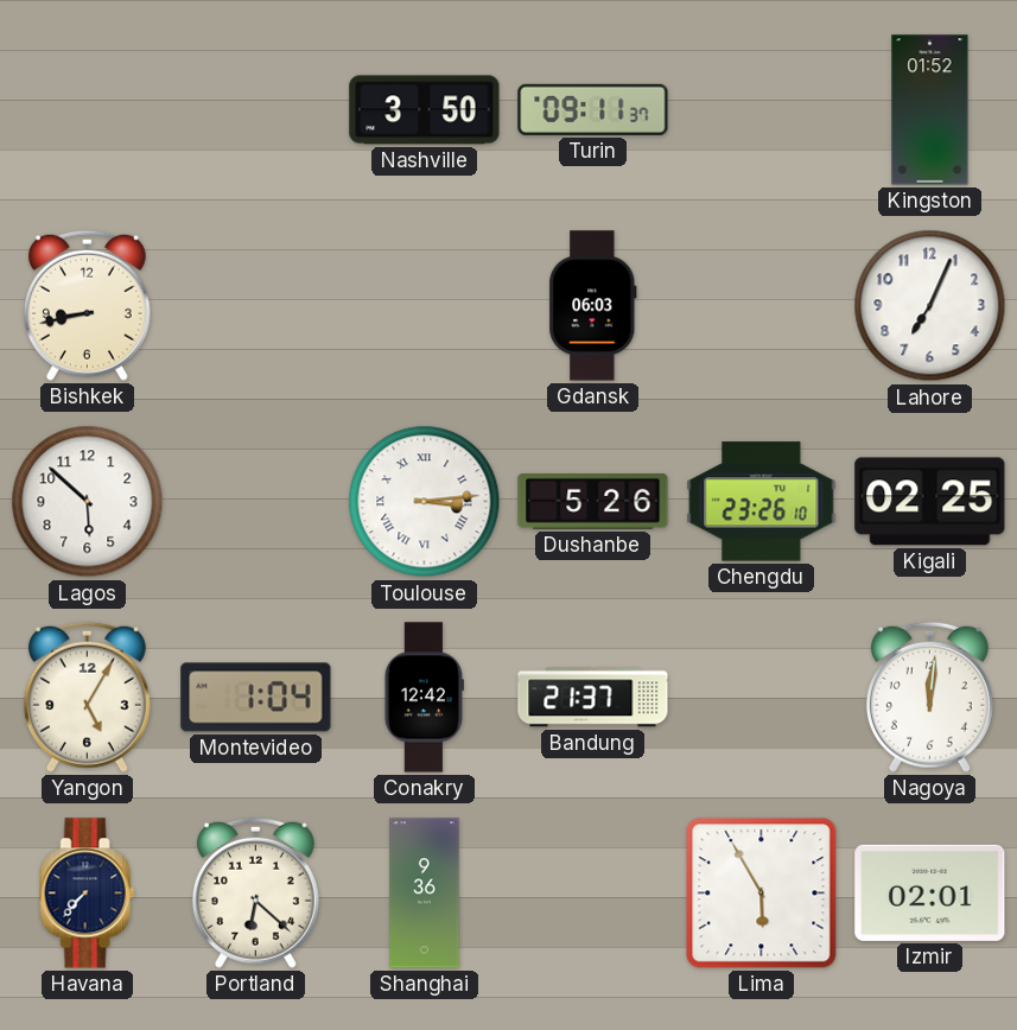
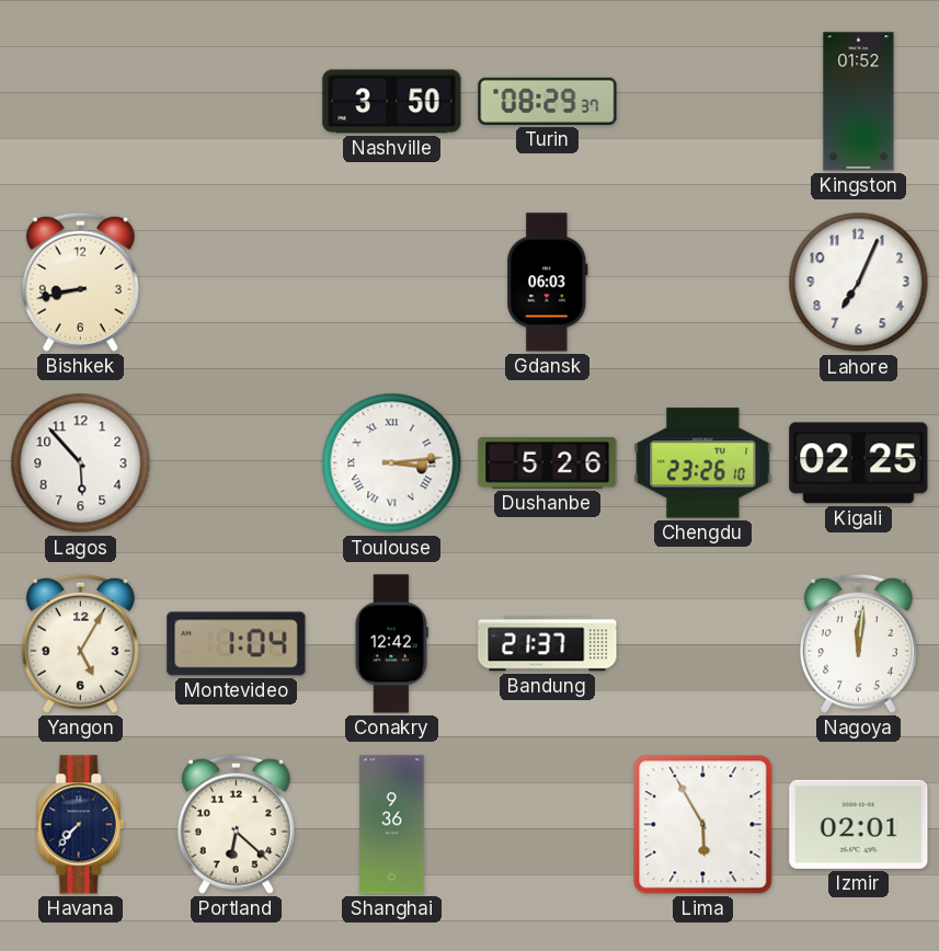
Turin: 09:11 -> 08:29
Lagos: 5:52 -> 5:53
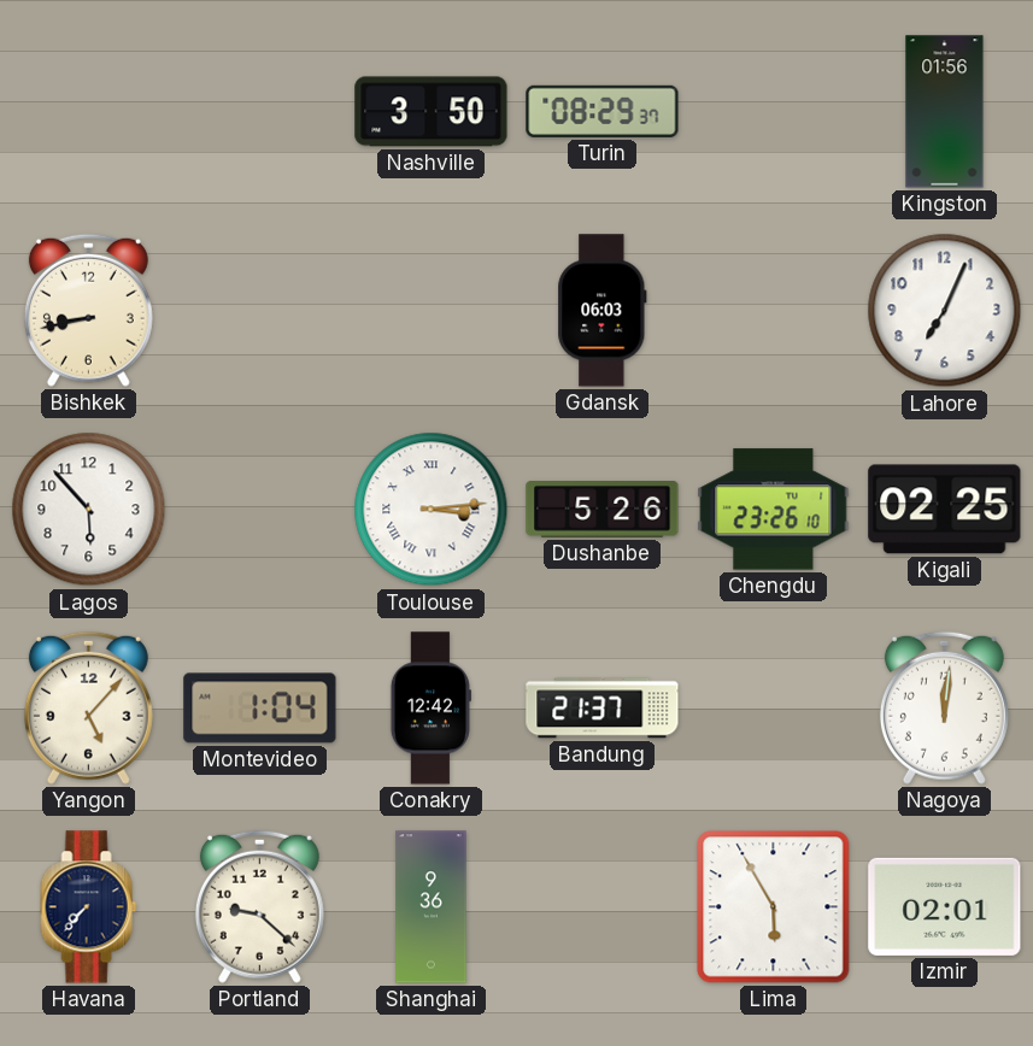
Kingston: 01:52 -> 01:56
Yangon: 5:05 -> 5:07
Portland: 6:22 -> 9:22
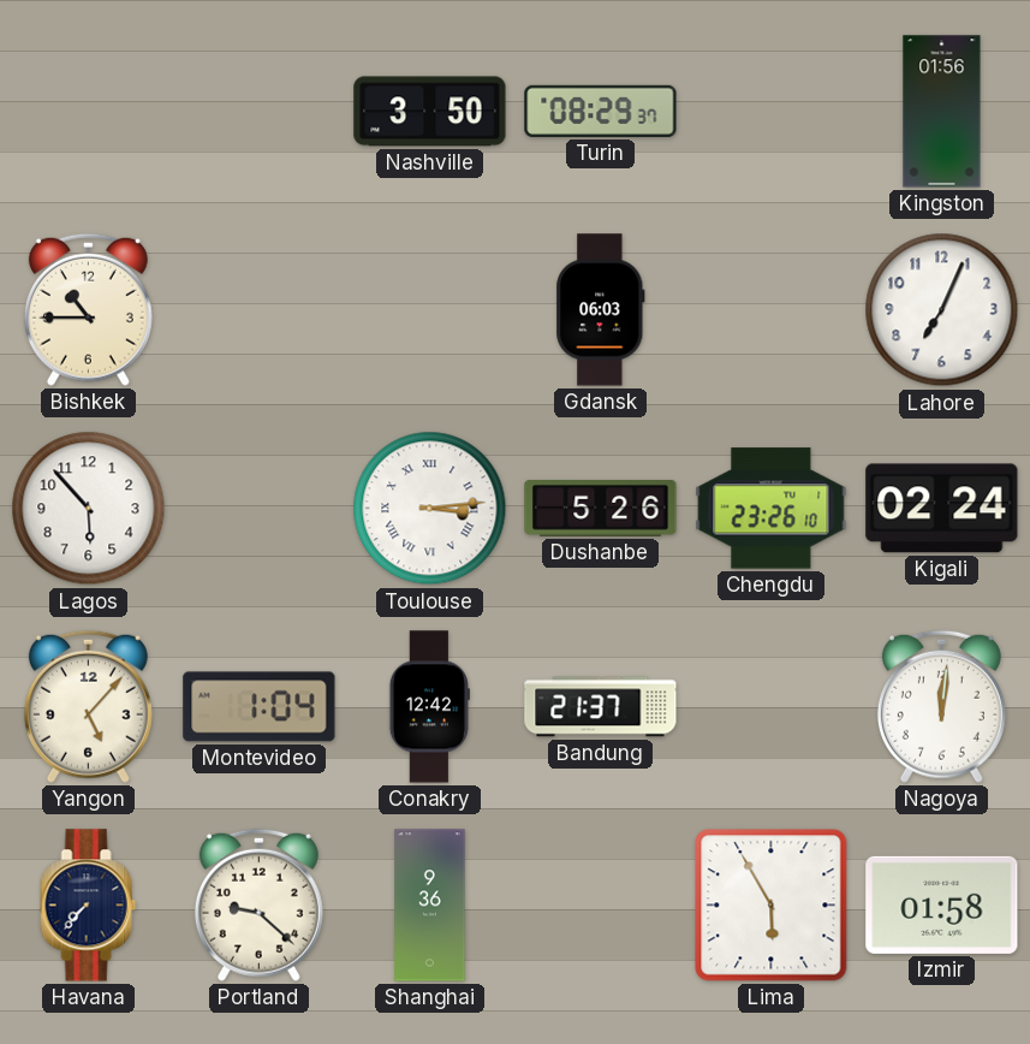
Bishkek: 8:43 -> 10:45
Kigali: 02:25 -> 02:24
Izmir: 02:01 -> 01:58
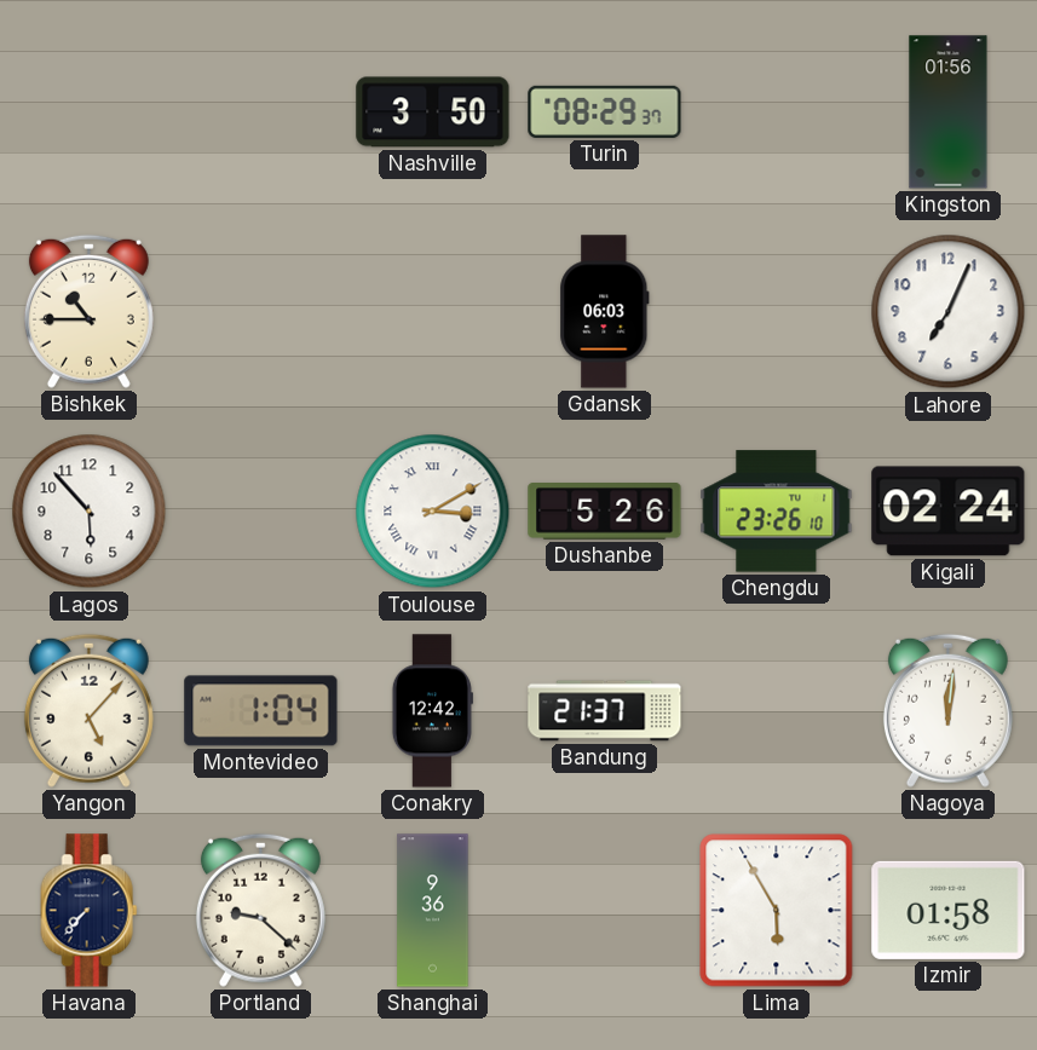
Toulouse: 3:14 -> 3:10
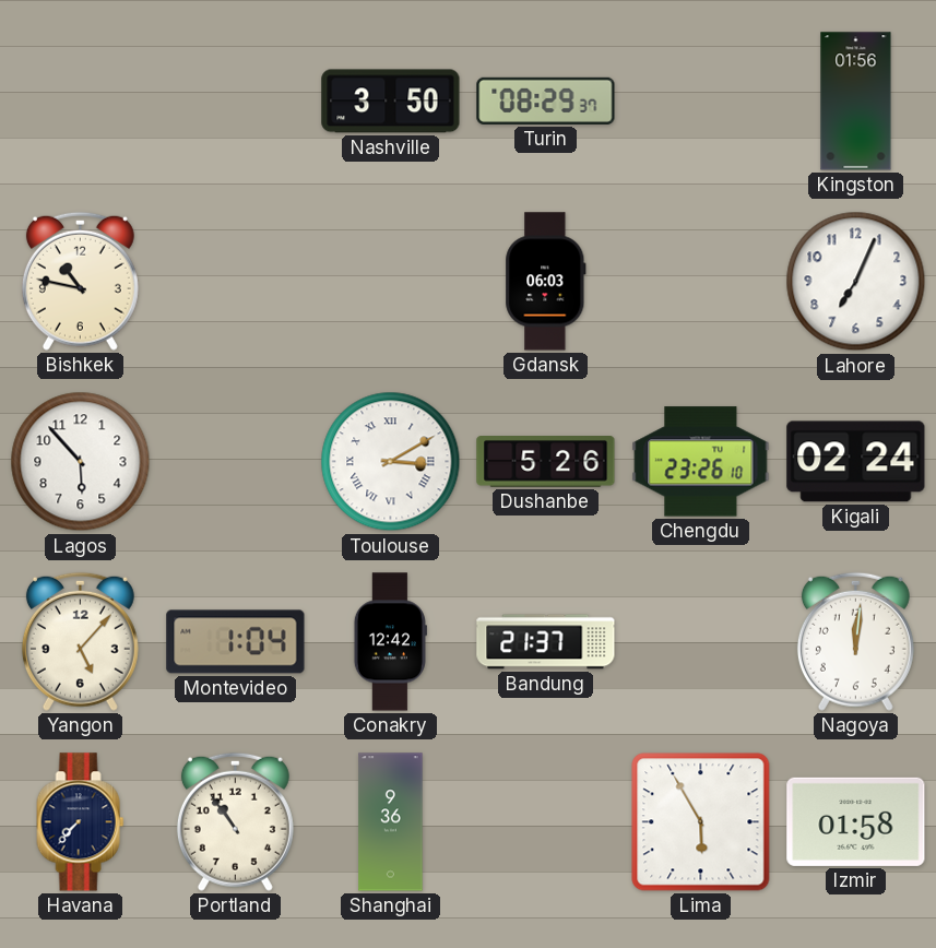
Bishkek: 10:45 -> 10:47
Portland: 9:22 -> 10:54
